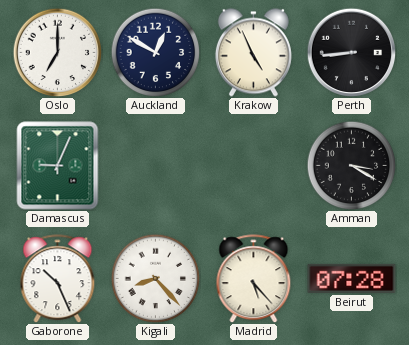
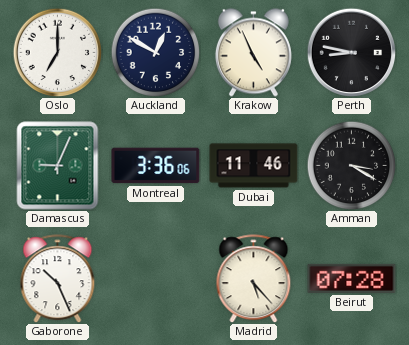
Perth: 8:44 -> 8:47
Montreal: none -> 3:36
Dubai: none -> 11:46
Kigali: 8:23 -> none
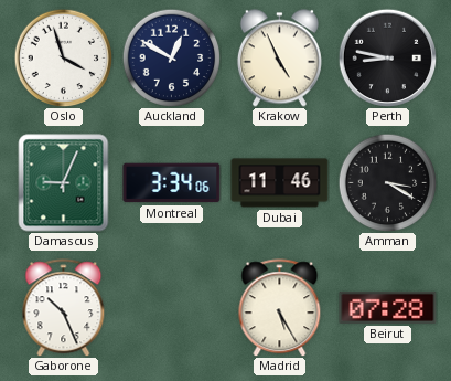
Oslo: 7:00 -> 3:57
Montreal: 3:36 -> 3:34
Madrid: 5:23 -> 5:25
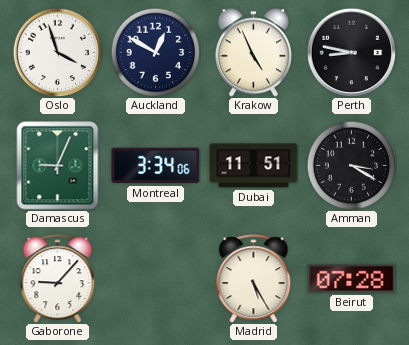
Dubai: 11:46 -> 11:51
Gaborone: 10:26 -> 9:07
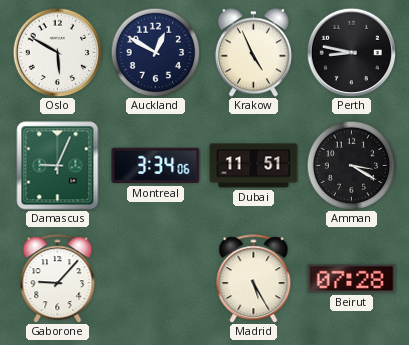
Oslo: 3:57 -> 5:50
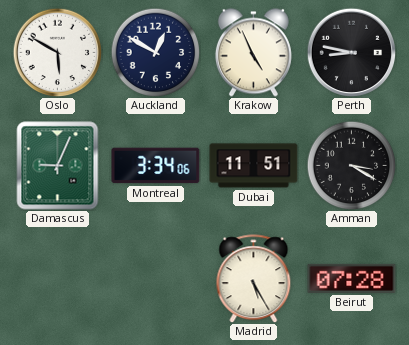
Gaborone: 9:07 -> none
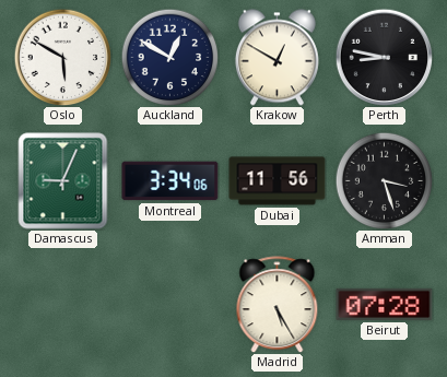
Krakow: 4:56 -> 12:50
Dubai: 11:51 -> 11:56
Amman: 3:20 -> 3:27
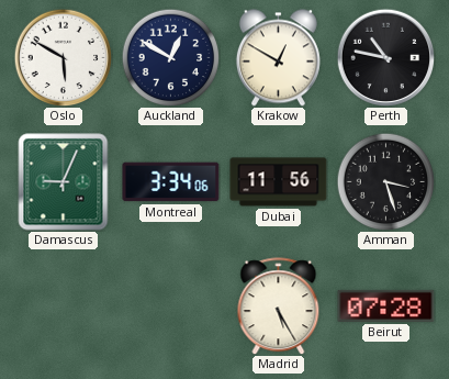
Perth: 8:47 -> 10:47
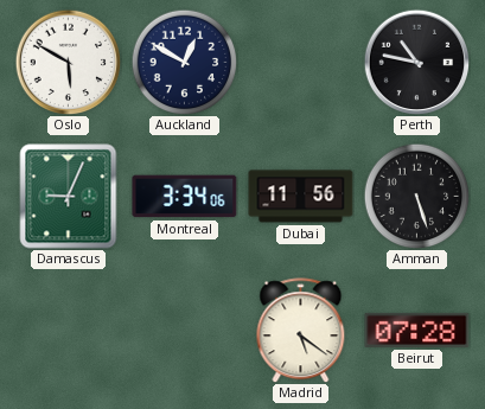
Krakow: 12:50 -> none
Amman: 3:27 -> 5:27
Madrid: 5:25 -> 5:21
